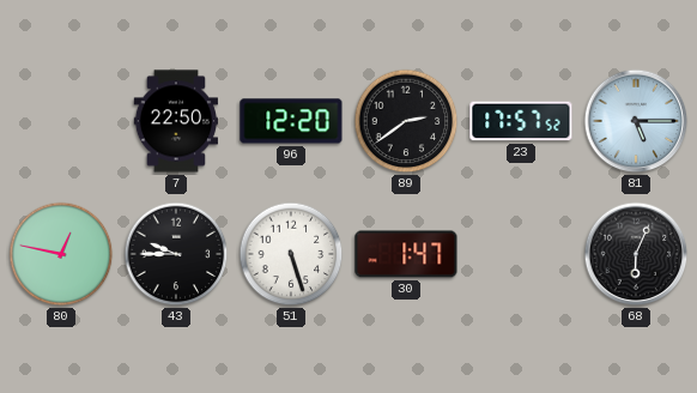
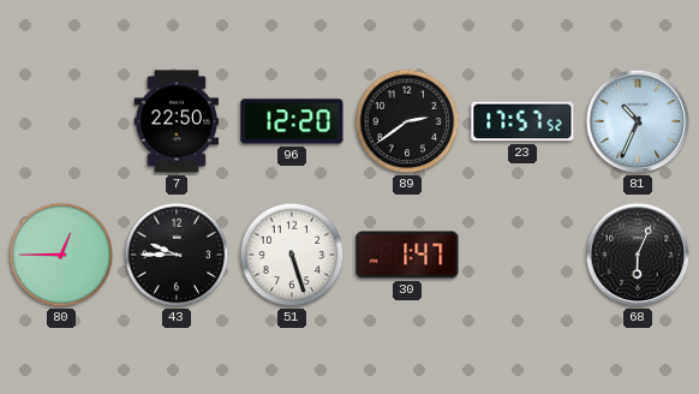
81: 5:15 -> 10:34
80: 12:47 -> 12:45
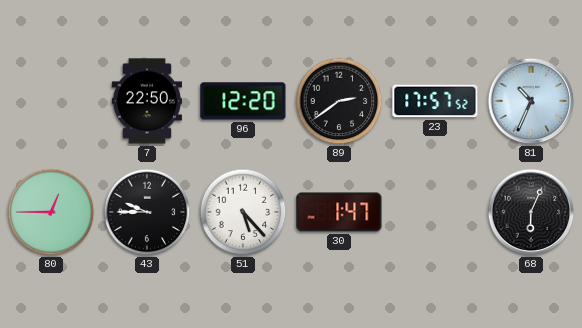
51: 5:27 -> 5:23
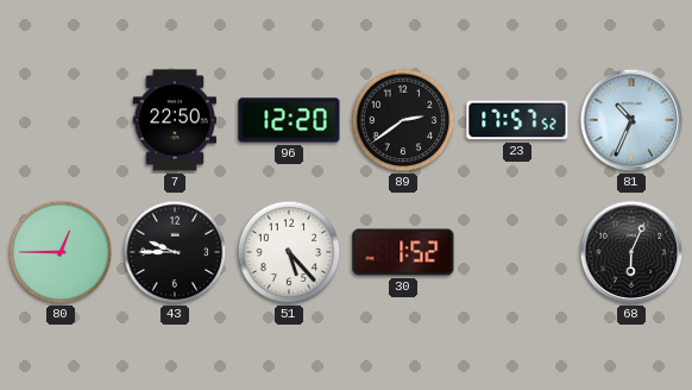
30: 1:47 -> 1:52
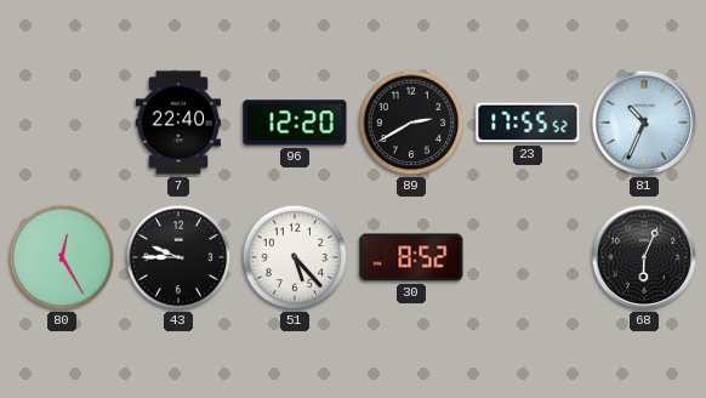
7: 22:50 -> 22:40
89: 2:39 -> 2:40
23: 17:57 -> 17:55
80: 12:45 -> 12:25
30: 1:52 -> 8:52
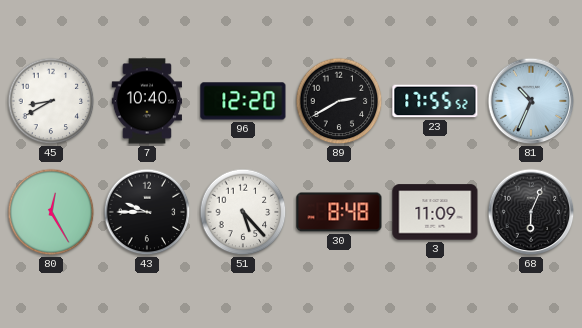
45: none -> 8:40
7: 22:40 -> 10:40
30: 8:52 -> 8:48
3: none -> 11:09
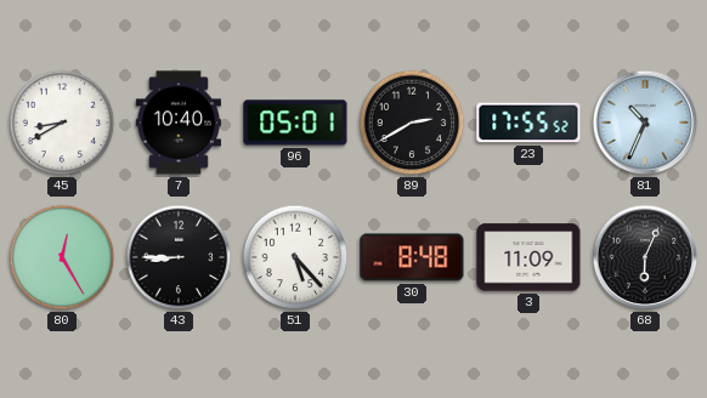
96: 12:20 -> 05:01
43: 9:45 -> 8:45
